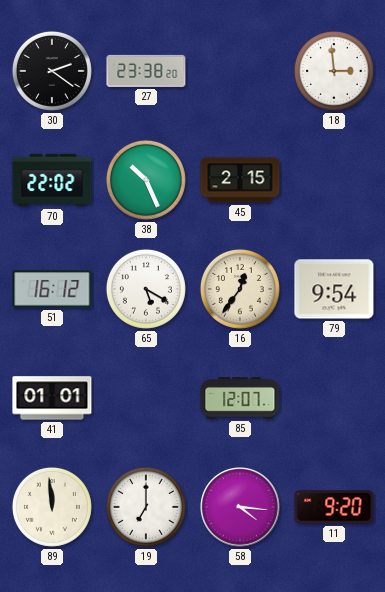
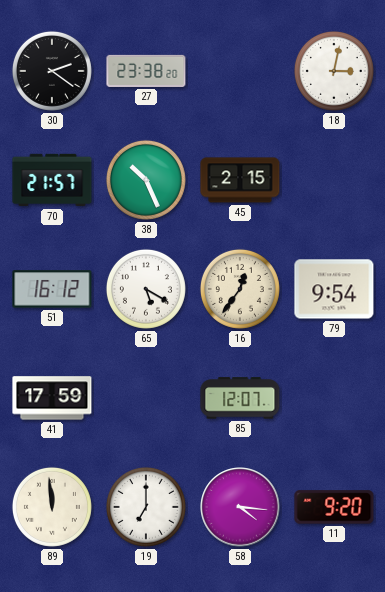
18: 2:59 -> 3:02
70: 22:02 -> 21:57
41: 01:01 -> 17:59
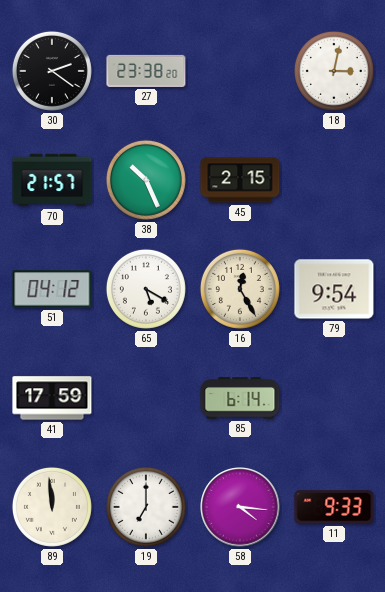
51: 16:12 -> 04:12
16: 12:36 -> 12:25
85: 12:07 -> 6:14
11: 9:20 -> 9:33
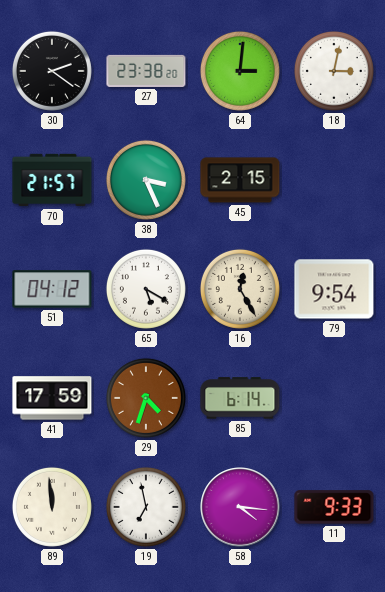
64: none -> 3:01
38: 10:26 -> 3:26
29: none -> 4:33
19: 7:00 -> 6:58
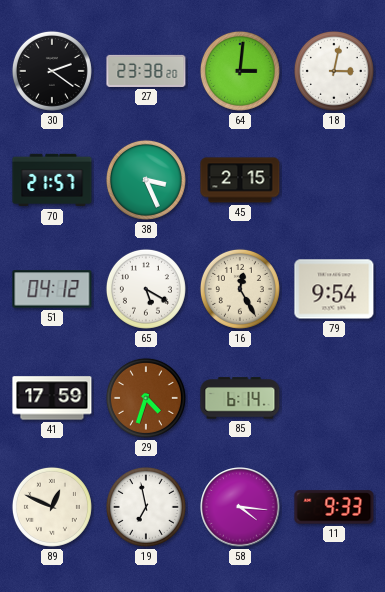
89: 11:59 -> 12:49
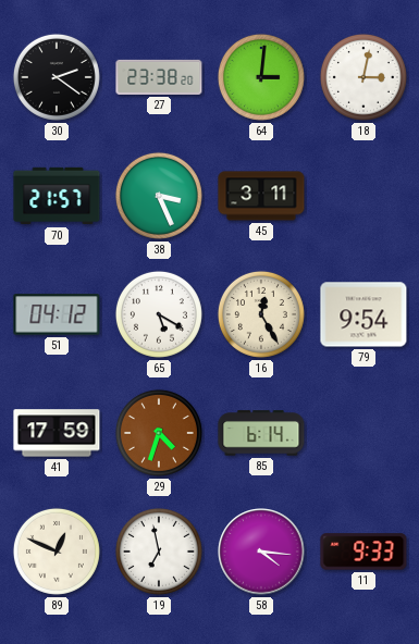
45: 2:15 -> 3:11
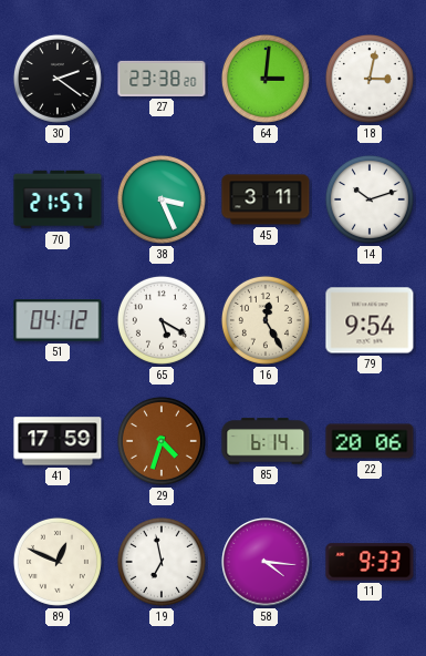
14: none -> 10:12
22: none -> 20:06
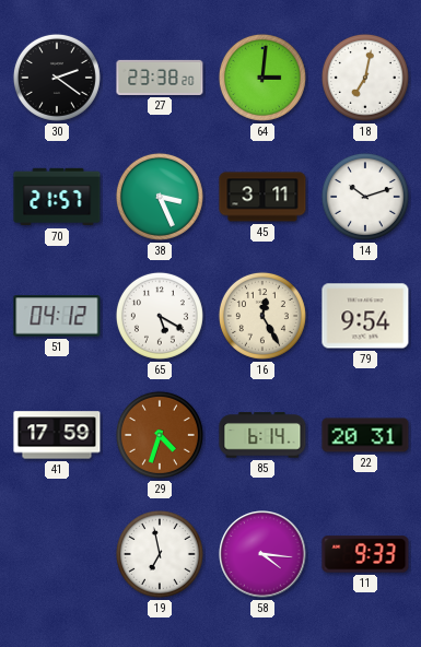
18: 3:02 -> 7:02
22: 20:06 -> 20:31
89: 12:49 -> none
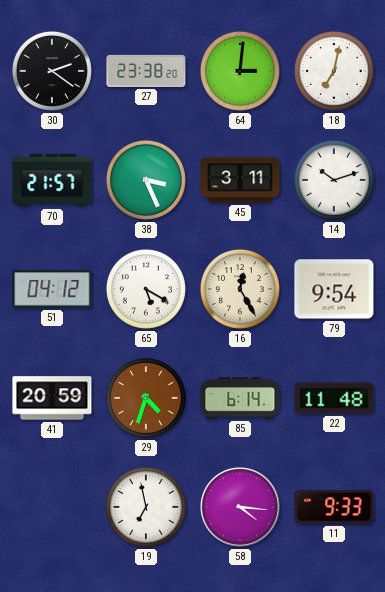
41: 17:59 -> 20:59
22: 20:31 -> 11:48
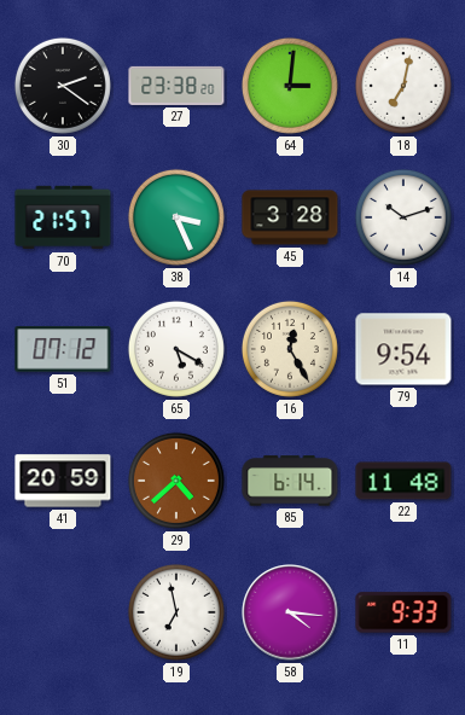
45: 3:11 -> 3:28
51: 04:12 -> 07:12
29: 4:33 -> 4:38
